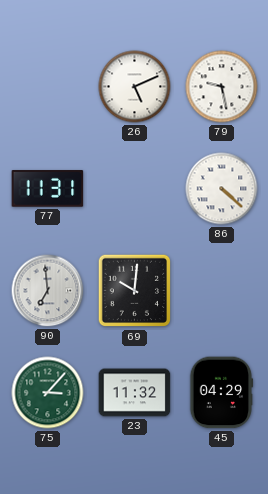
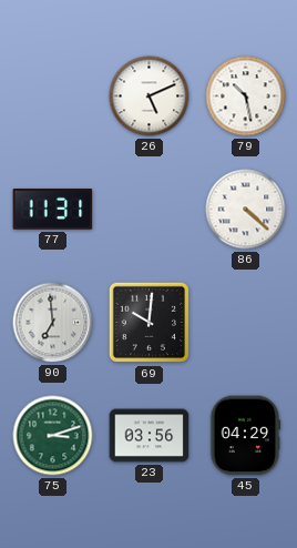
79: 9:28 -> 10:28
75: 3:07 -> 3:12
23: 11:32 -> 03:56
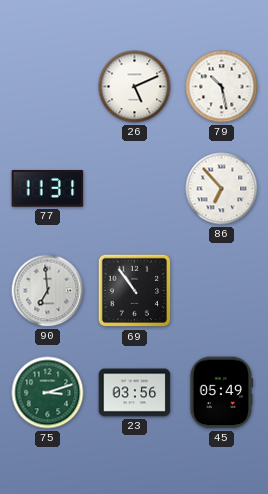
86: 4:22 -> 6:53
69: 10:01 -> 10:54
45: 04:29 -> 05:49
